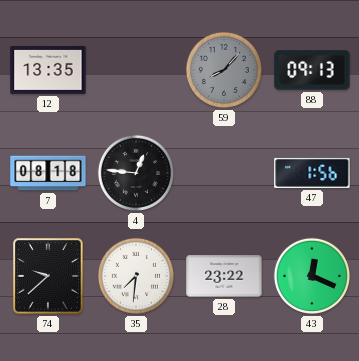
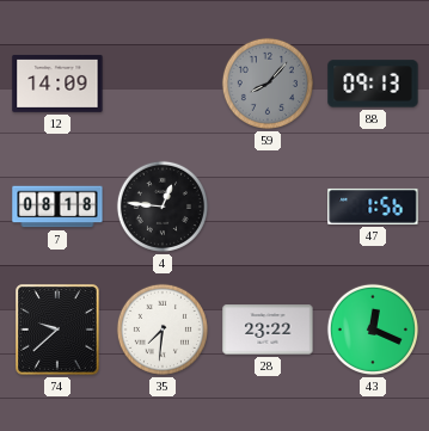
12: 13:35 -> 14:09
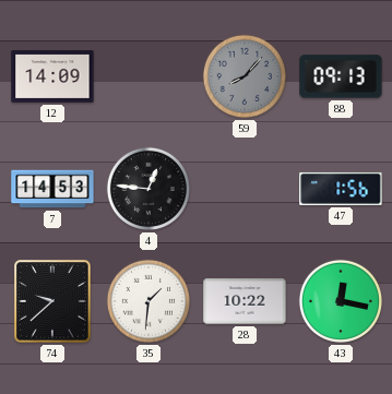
7: 08:18 -> 14:53
35: 7:31 -> 1:31
28: 23:22 -> 10:22
43: 12:19 -> 12:17
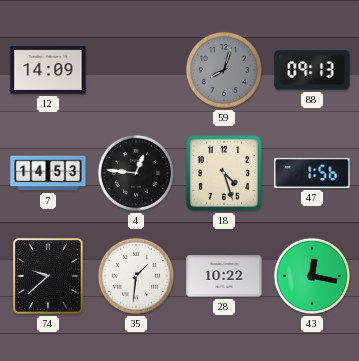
59: 8:07 -> 8:03
18: none -> 4:27
